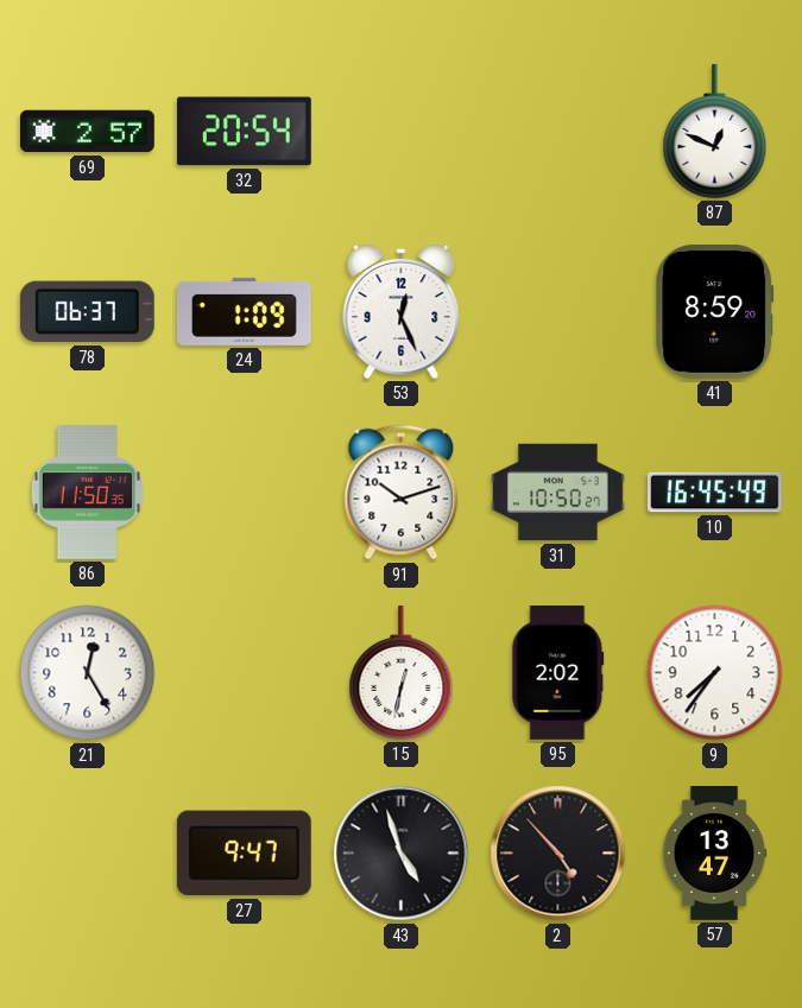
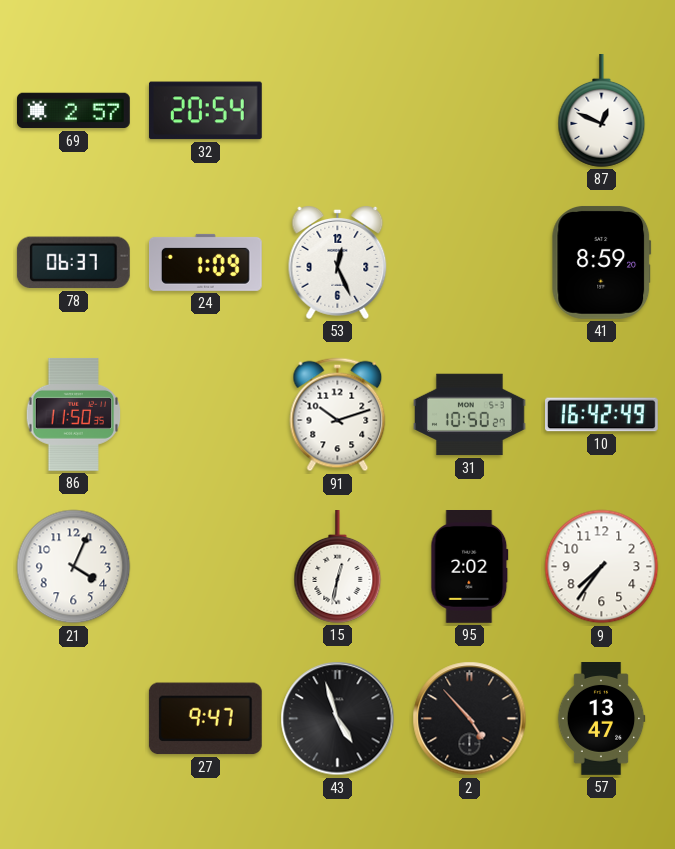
10: 16:45 -> 16:42
21: 12:25 -> 4:04
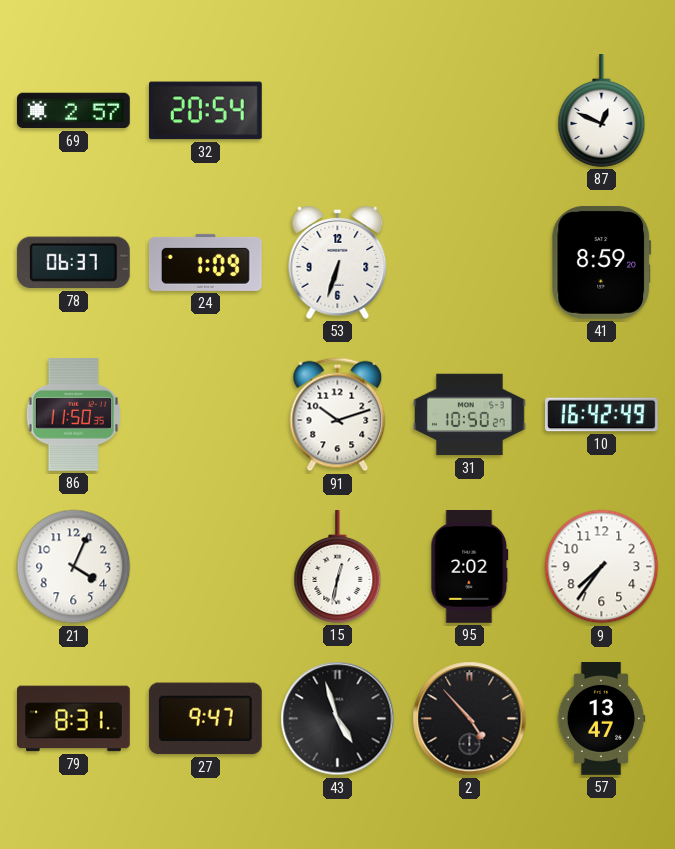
53: 12:26 -> 6:33
79: none -> 8:31
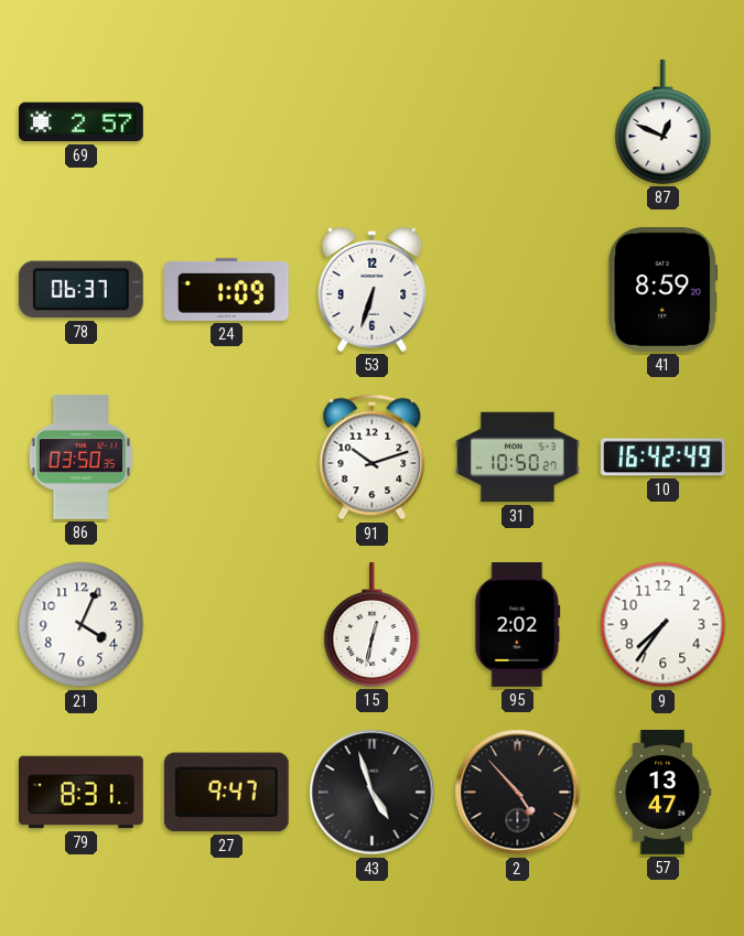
32: 20:54 -> none
86: 11:50 -> 03:50
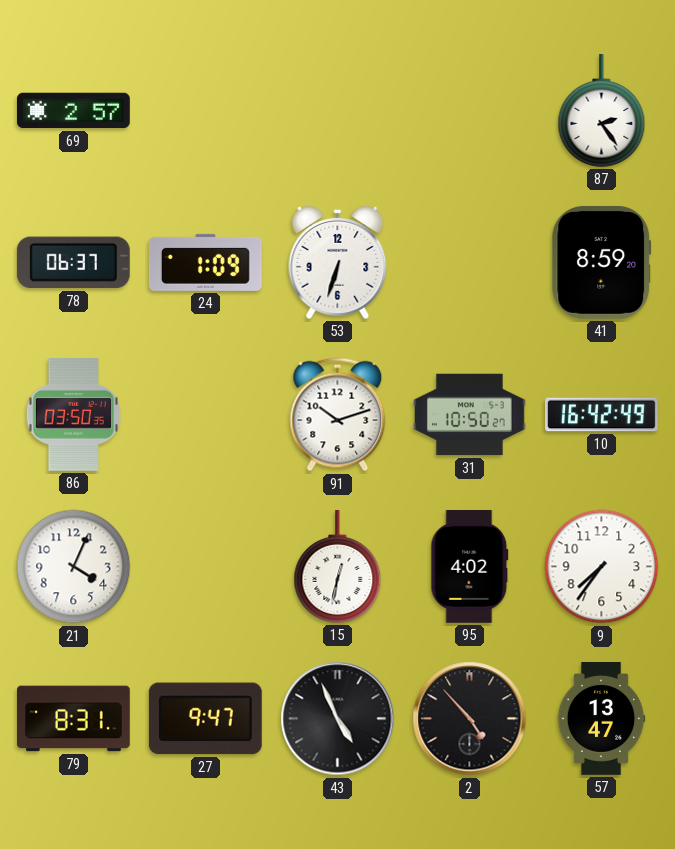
87: 12:49 -> 2:24
95: 2:02 -> 4:02
43: 4:57 -> 4:56
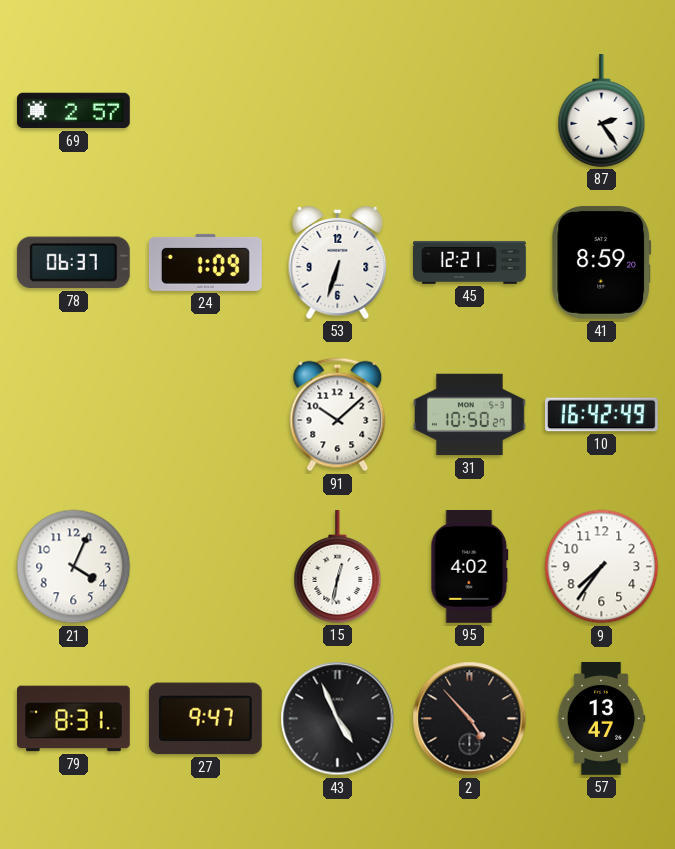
45: none -> 12:21
86: 03:50 -> none
91: 10:12 -> 10:08
